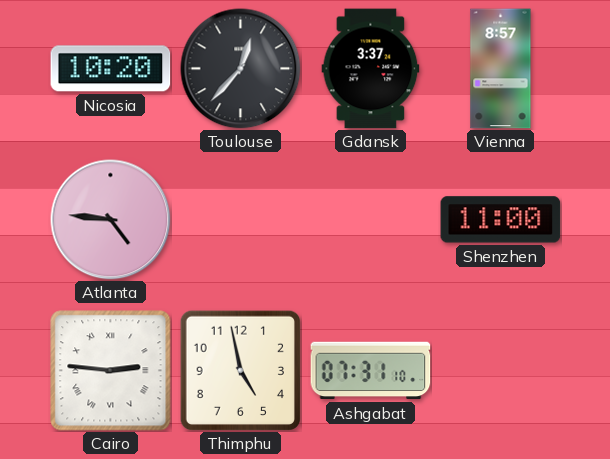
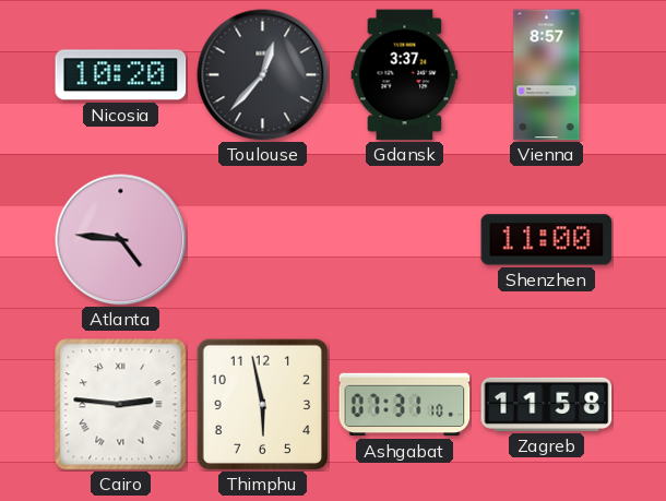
Thimphu: 4:58 -> 5:58
Zagreb: none -> 11:58
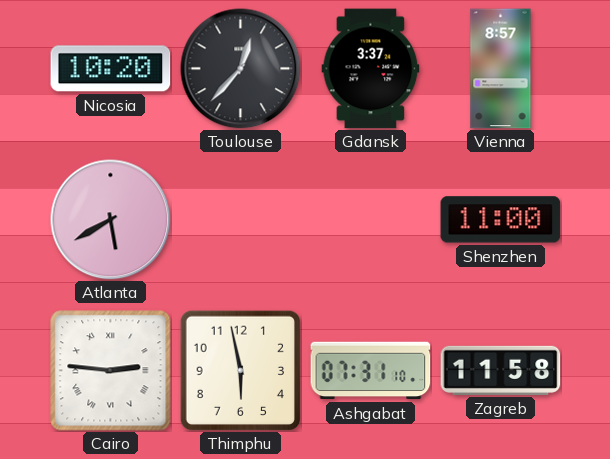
Atlanta: 4:46 -> 5:40
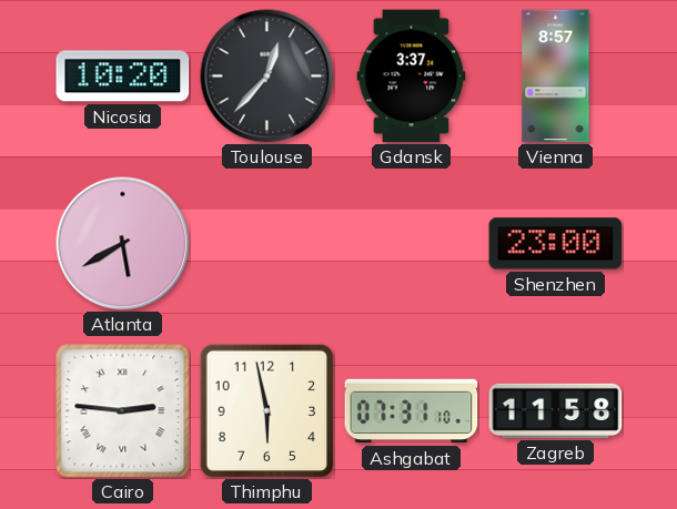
Shenzhen: 11:00 -> 23:00
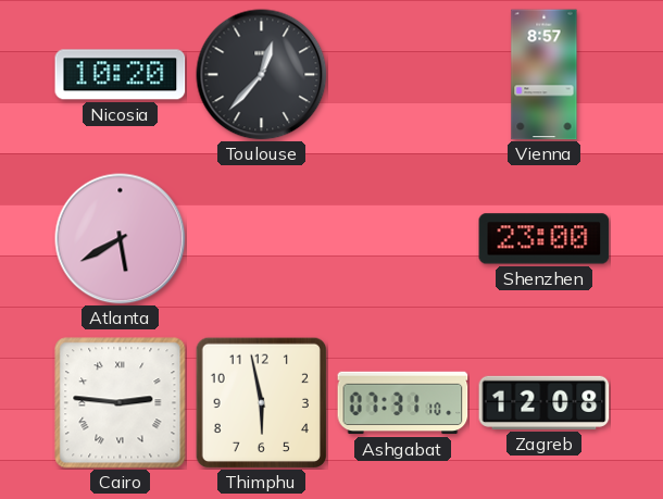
Gdansk: 3:37 -> none
Zagreb: 11:58 -> 12:08
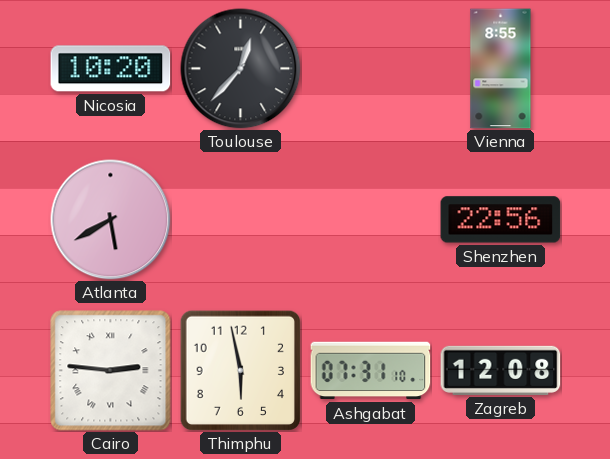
Vienna: 8:57 -> 8:55
Shenzhen: 23:00 -> 22:56
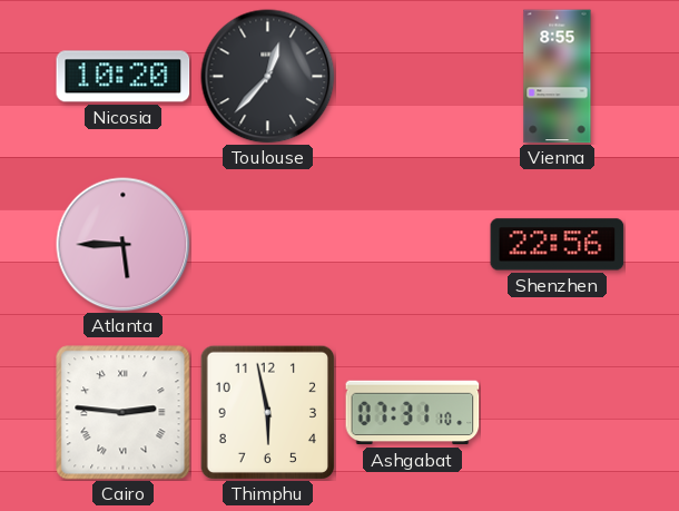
Atlanta: 5:40 -> 5:45
Zagreb: 12:08 -> none
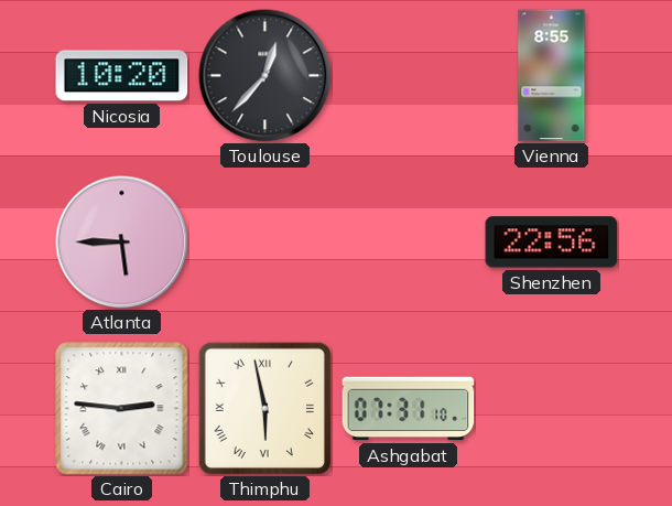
Thimphu numerals: Arabic -> Roman
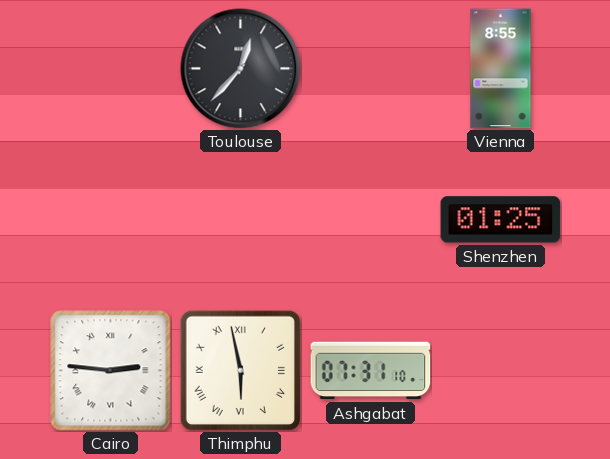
Nicosia: 10:20 -> none
Atlanta: 5:45 -> none
Shenzhen: 22:56 -> 01:25
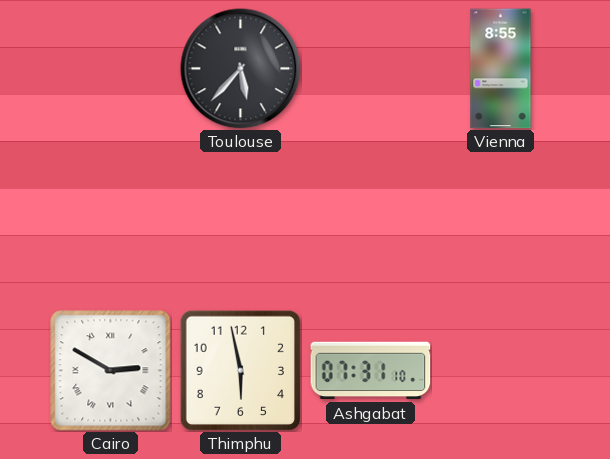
Toulouse: 12:37 -> 5:37
Shenzhen: 01:25 -> none
Cairo: 2:46 -> 2:50
Thimphu numerals: Roman -> Arabic
